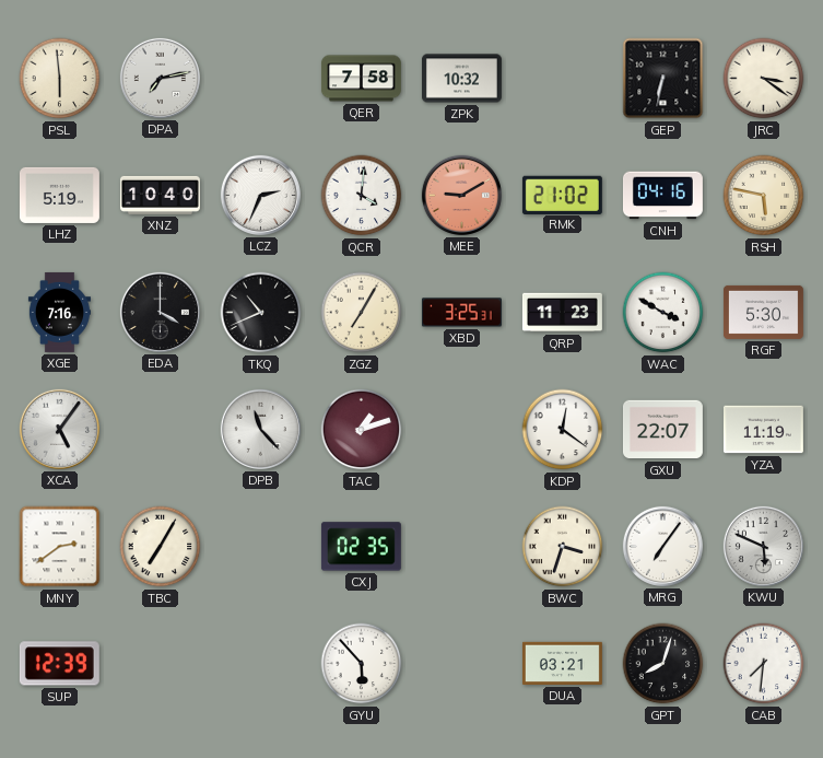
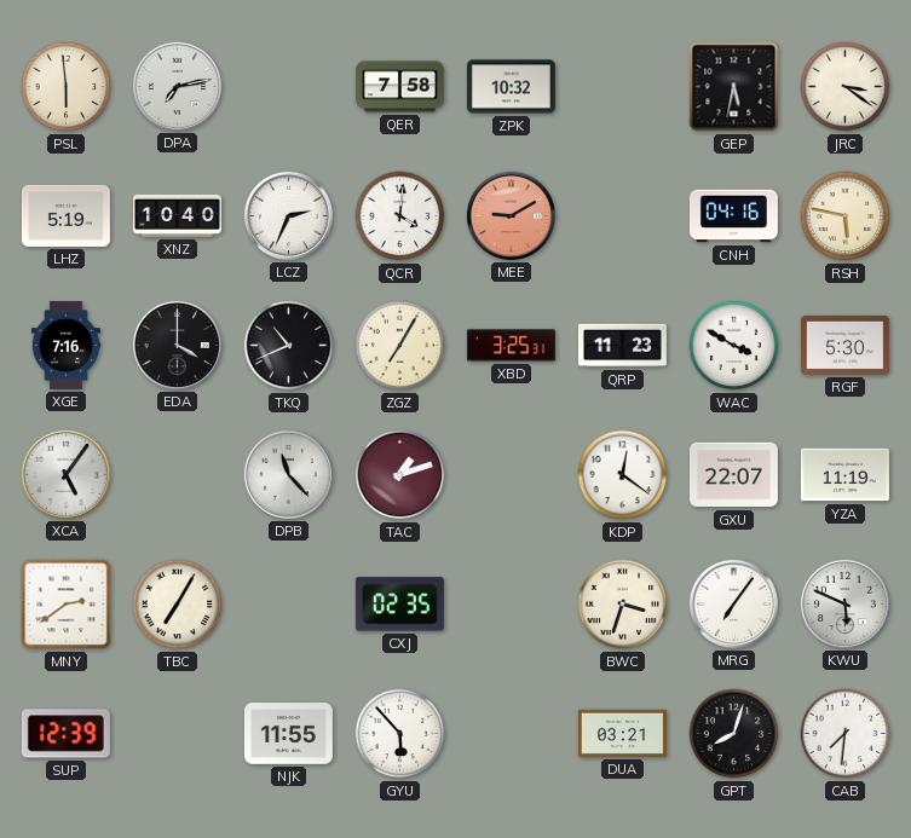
GEP: 6:32 -> 5:32
RMK: 21:02 -> none
NJK: none -> 11:55
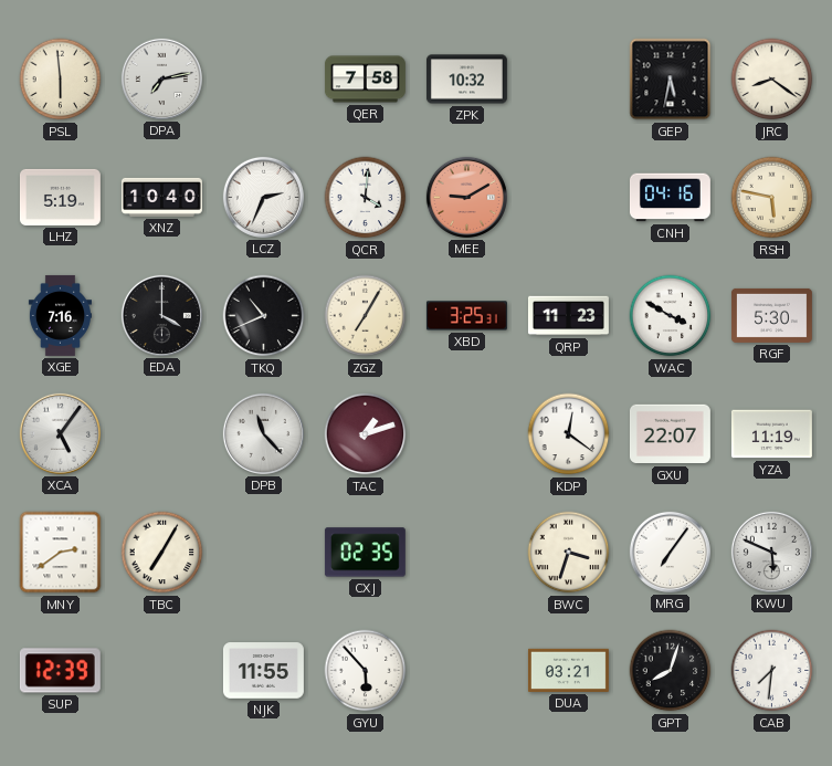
JRC: 3:21 -> 8:21
